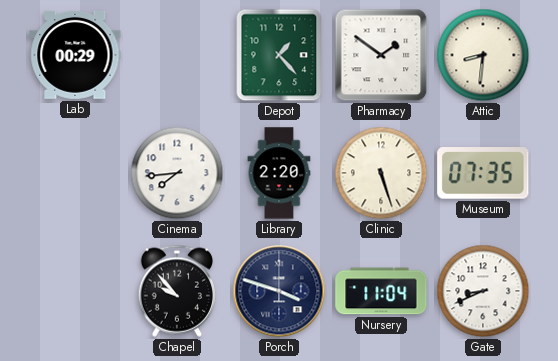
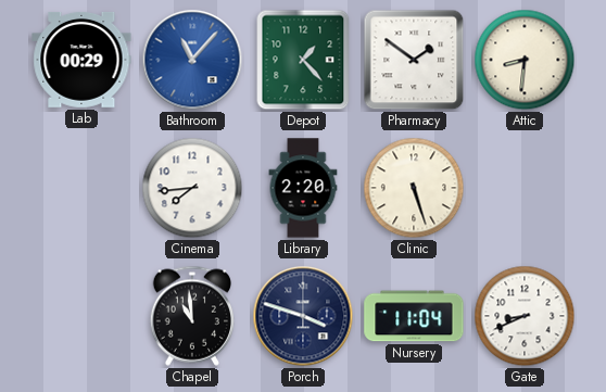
Bathroom: none -> 11:07
Museum: 07:35 -> none
Chapel: 9:53 -> 10:59
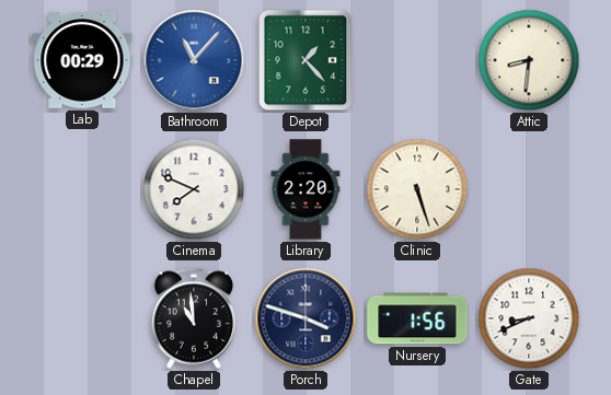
Pharmacy: 1:51 -> none
Cinema: 7:44 -> 7:49
Nursery: 11:04 -> 1:56
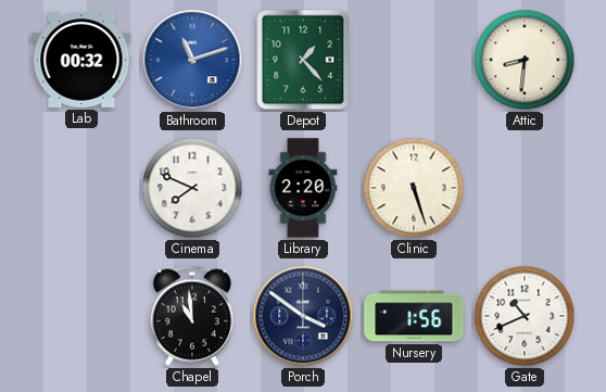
Lab: 00:29 -> 00:32
Bathroom: 11:07 -> 11:12
Porch: 3:48 -> 3:51
Gate: 8:41 -> 10:41
